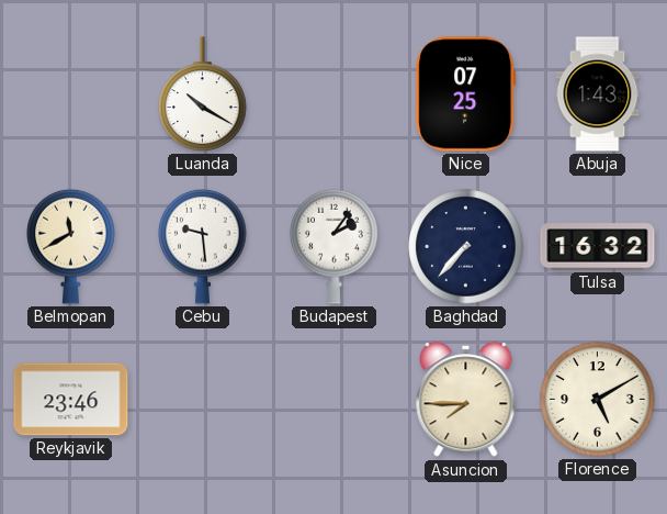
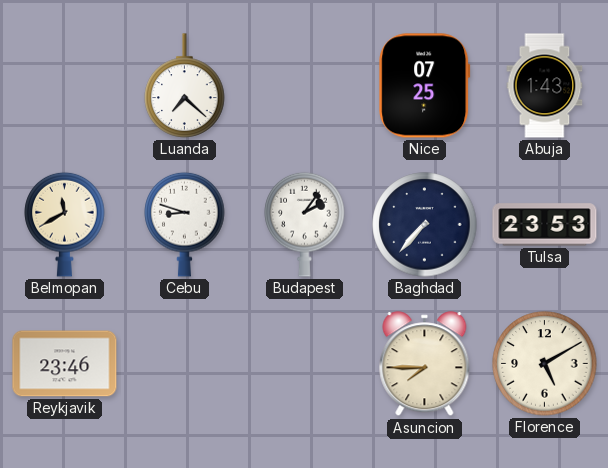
Luanda: 10:20 -> 7:22
Cebu: 9:29 -> 8:48
Tulsa: 16:32 -> 23:53
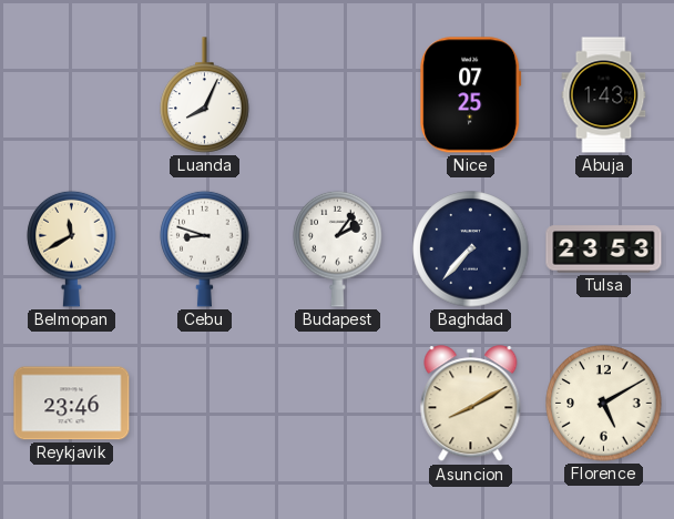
Luanda: 7:22 -> 8:04
Asuncion: 7:45 -> 8:10
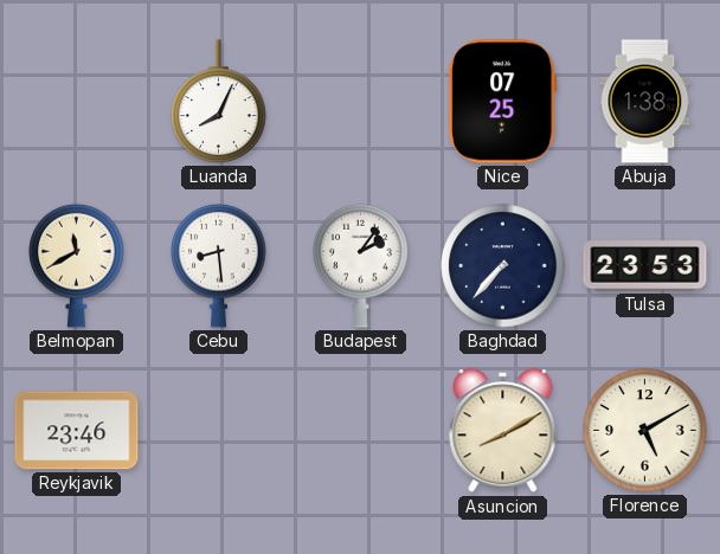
Abuja: 1:43 -> 1:38
Cebu: 8:48 -> 8:29
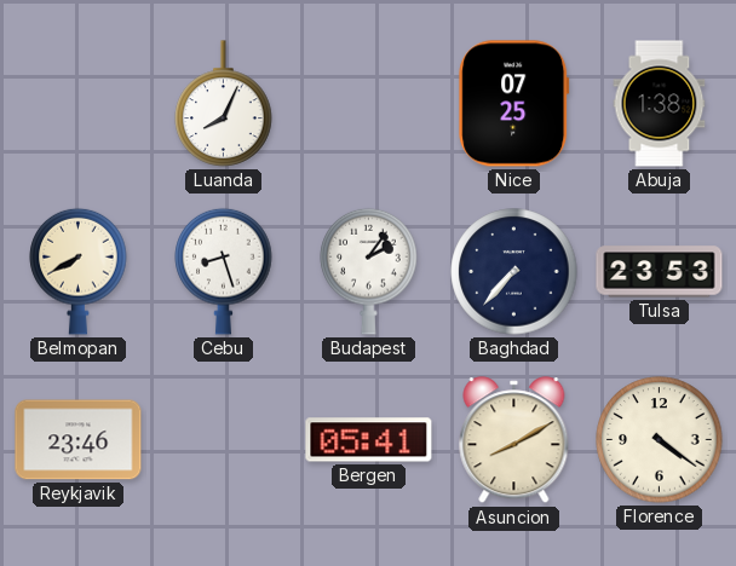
Belmopan: 11:40 -> 7:40
Cebu: 8:29 -> 8:27
Bergen: none -> 05:41
Florence: 5:10 -> 4:21
